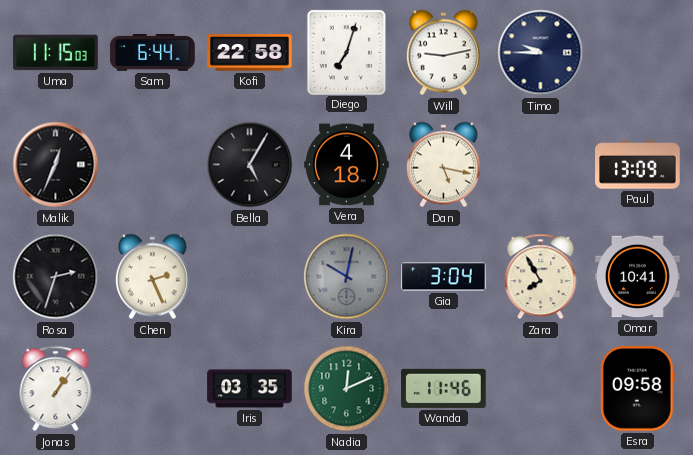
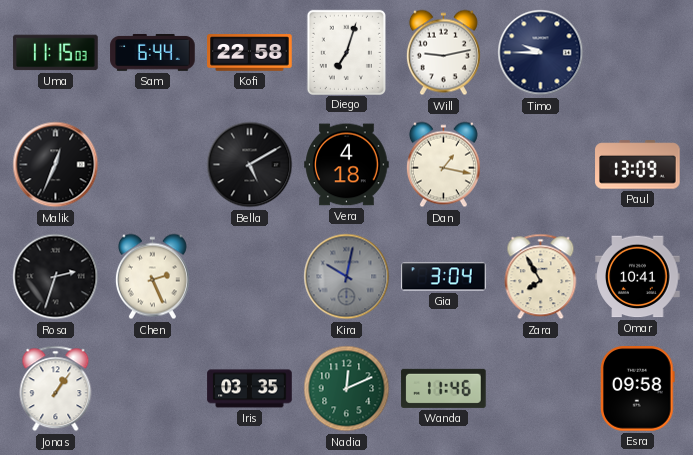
Bella: 5:05 -> 5:10
Dan: 5:17 -> 1:17
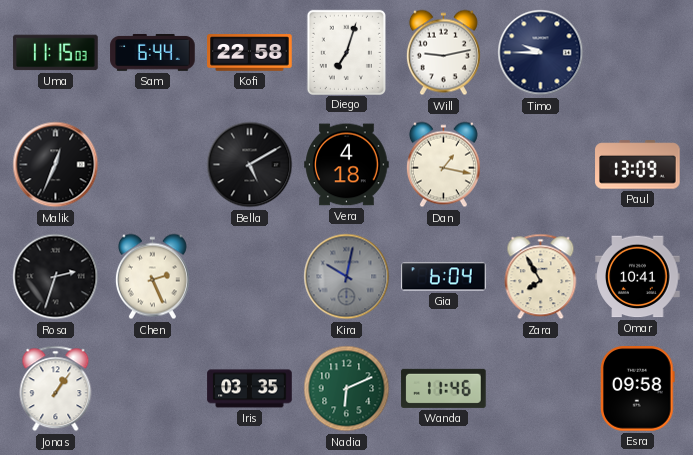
Gia: 3:04 -> 6:04
Nadia: 12:11 -> 6:11
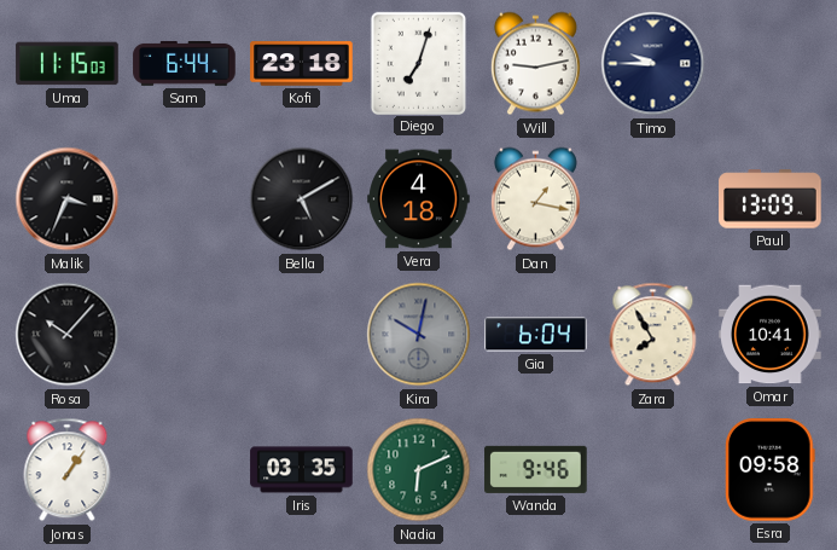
Kofi: 22:58 -> 23:18
Malik: 12:34 -> 3:34
Rosa: 2:33 -> 10:07
Chen: 2:26 -> none
Wanda: 11:46 -> 9:46
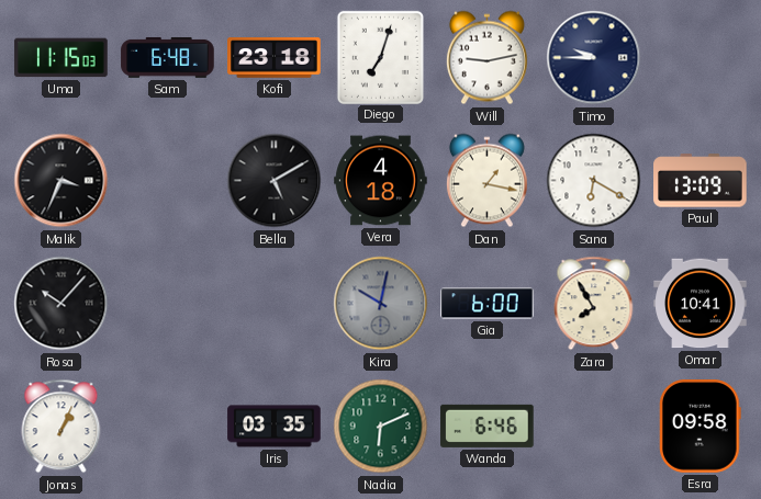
Sam: 6:44 -> 6:48
Sana: none -> 6:20
Gia: 6:04 -> 6:00
Jonas: 1:06 -> 1:04
Wanda: 9:46 -> 6:46
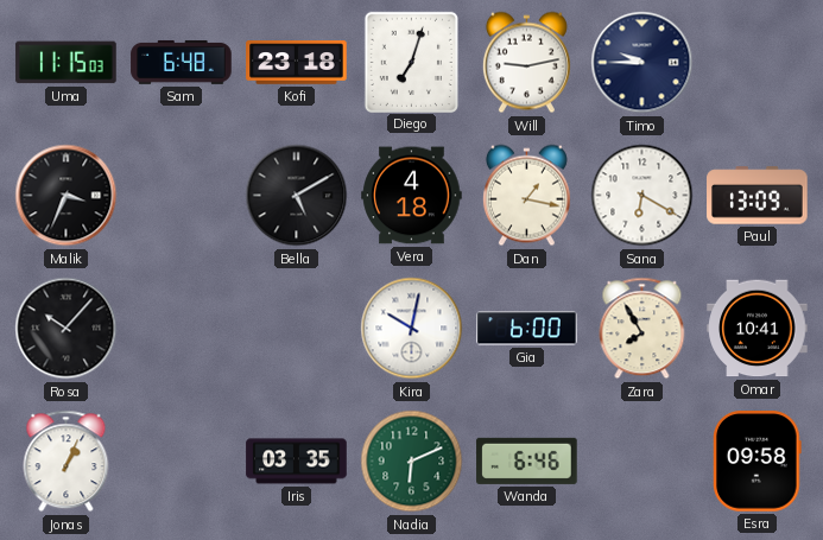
Kira dial: grey -> white
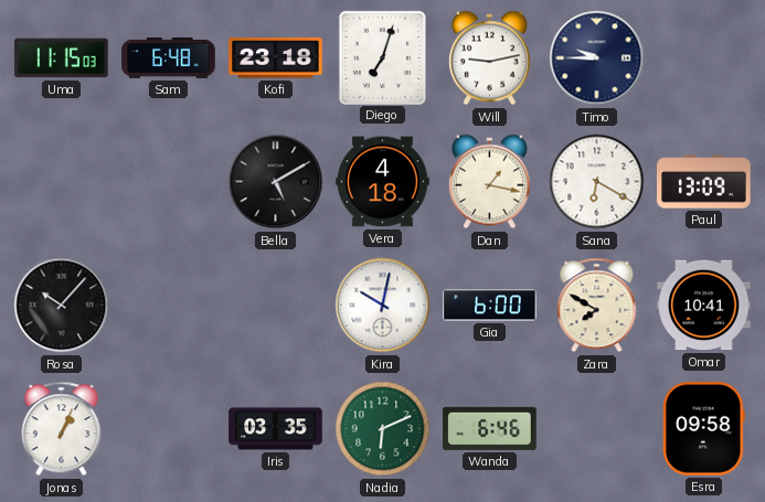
Malik: 3:34 -> none
Zara: 7:55 -> 7:50
